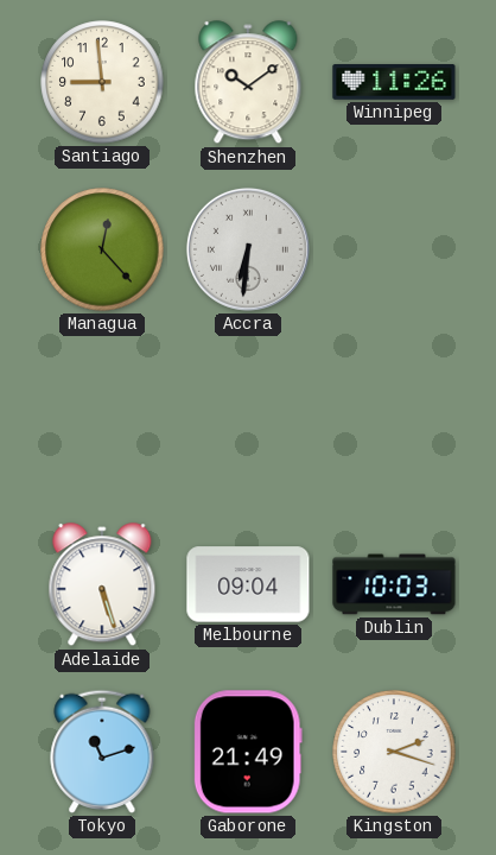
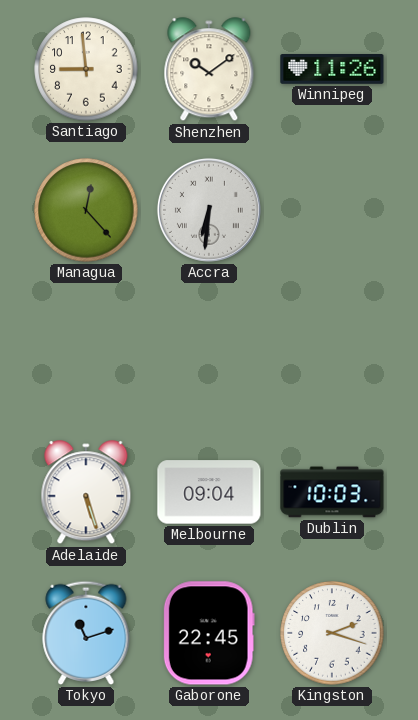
Gaborone: 21:49 -> 22:45
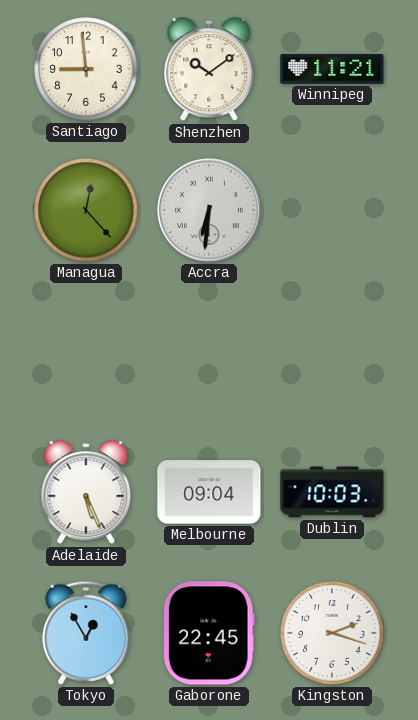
Winnipeg: 11:26 -> 11:21
Adelaide: 5:27 -> 5:26
Tokyo: 11:12 -> 12:55
